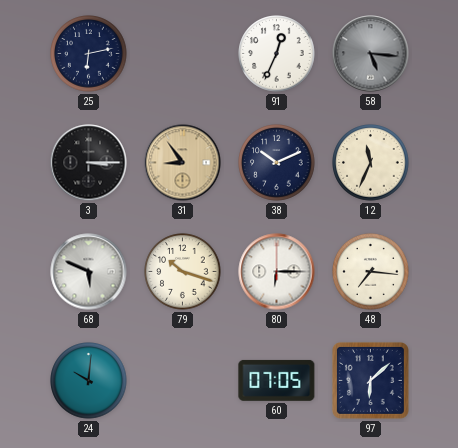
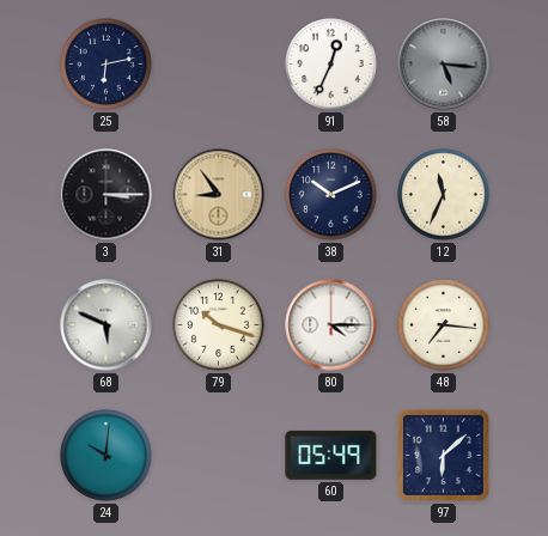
80: 6:15 -> 4:15
60: 07:05 -> 05:49
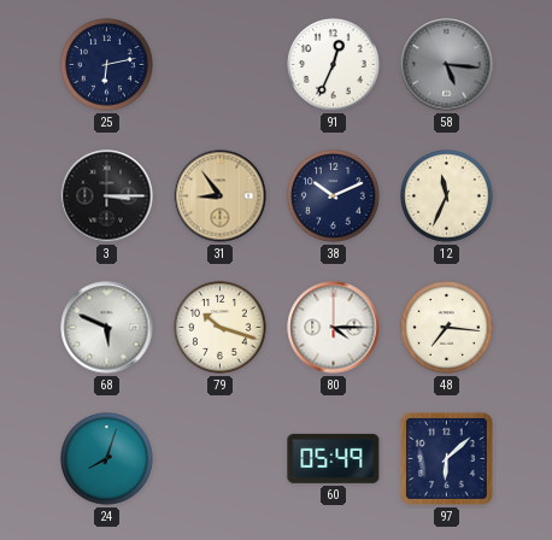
24: 10:01 -> 8:03
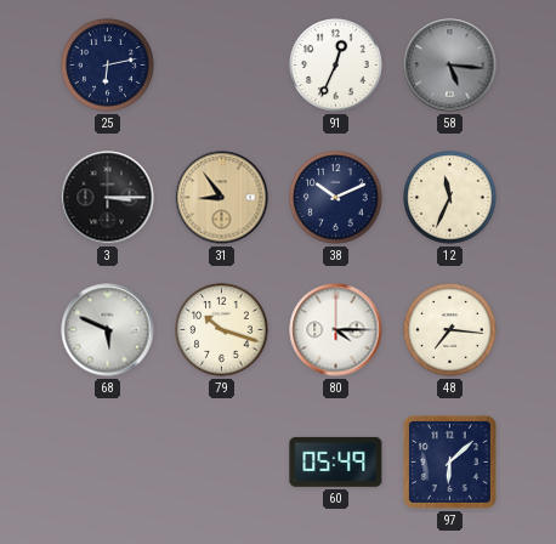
24: 8:03 -> none
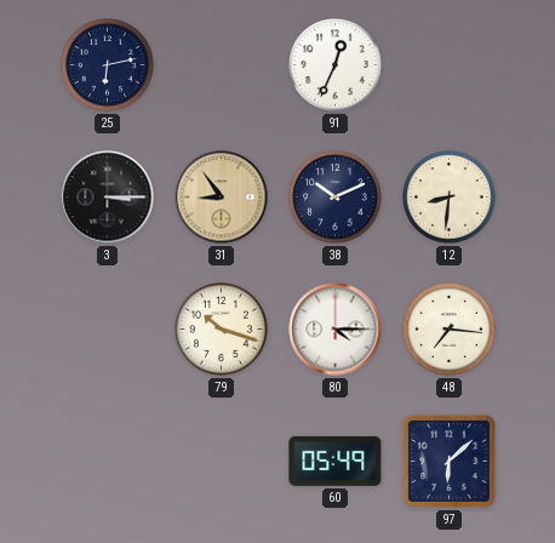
58: 5:16 -> none
12: 11:34 -> 8:31
68: 5:49 -> none
